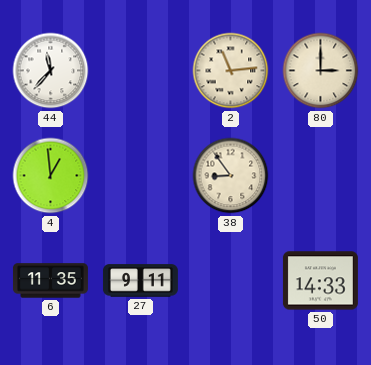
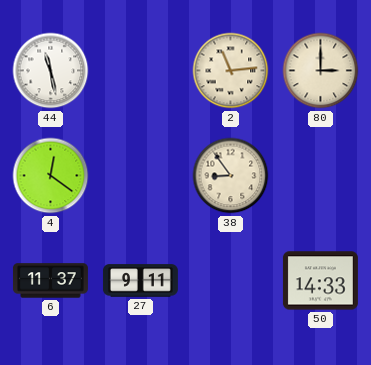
44: 11:37 -> 11:28
4: 12:59 -> 12:21
6: 11:35 -> 11:37
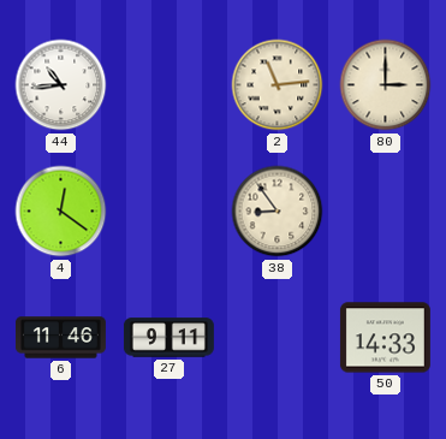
44: 11:28 -> 10:44
6: 11:37 -> 11:46
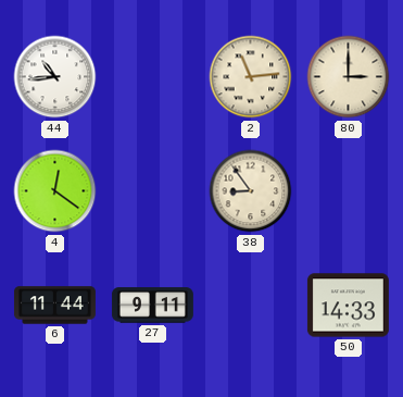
6: 11:46 -> 11:44
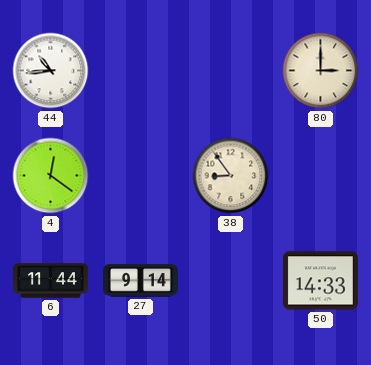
2: 11:14 -> none
27: 9:11 -> 9:14
